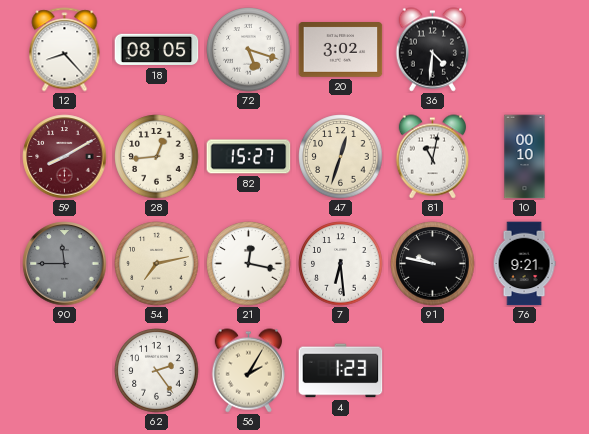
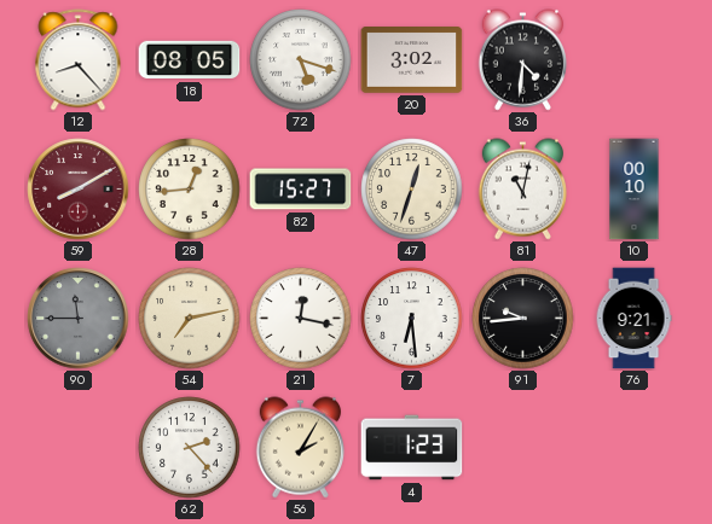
91: 9:47 -> 9:44
62: 2:24 -> 2:23
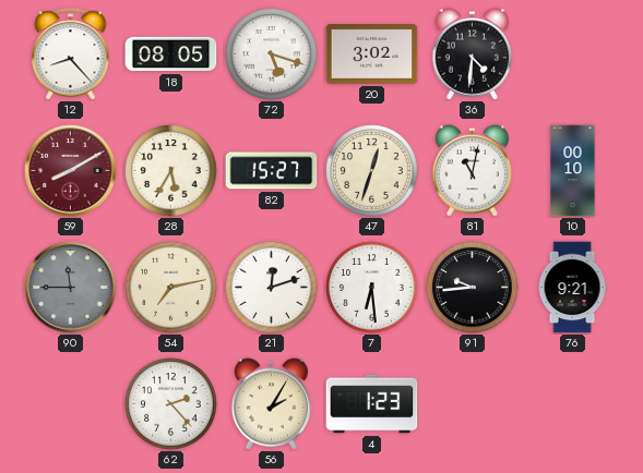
28: 12:44 -> 5:35
21: 12:17 -> 12:12
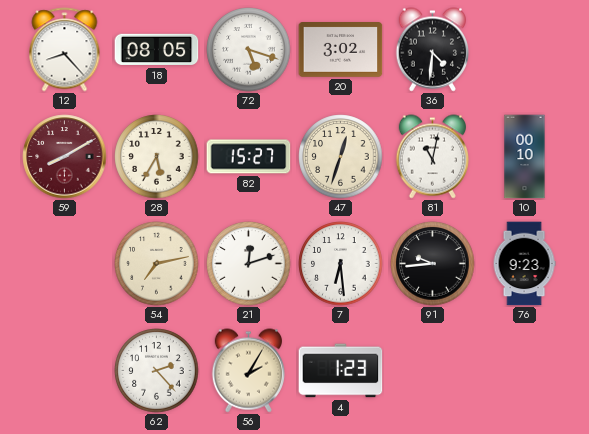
90: 11:45 -> none
76: 9:21 -> 9:23
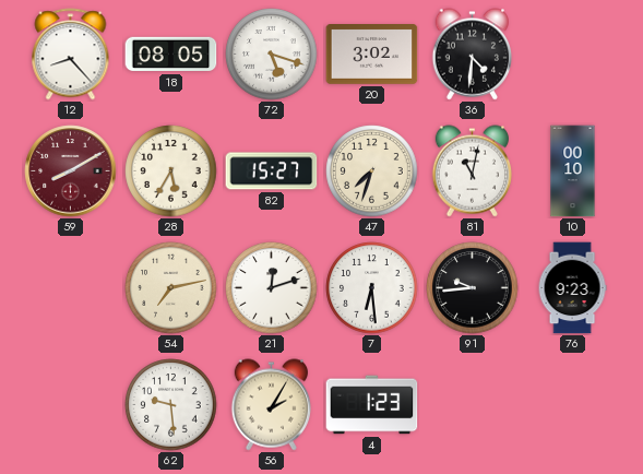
47: 12:33 -> 7:33
62: 2:23 -> 9:29
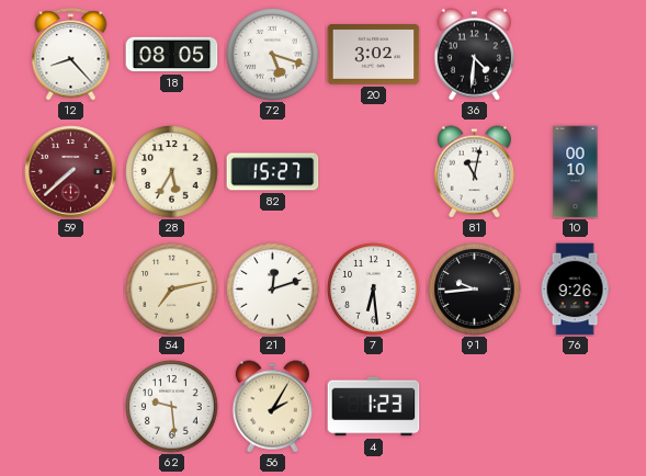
59: 8:10 -> 7:38
47: 7:33 -> none
76: 9:23 -> 9:26
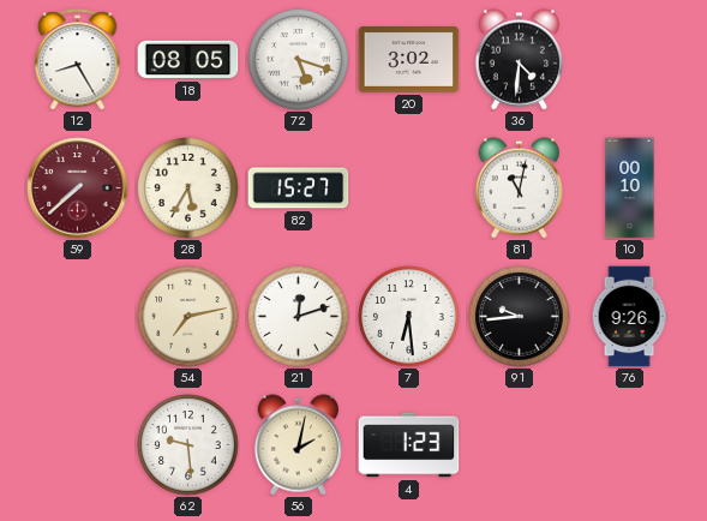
12: 8:23 -> 8:25
56: 2:05 -> 2:02
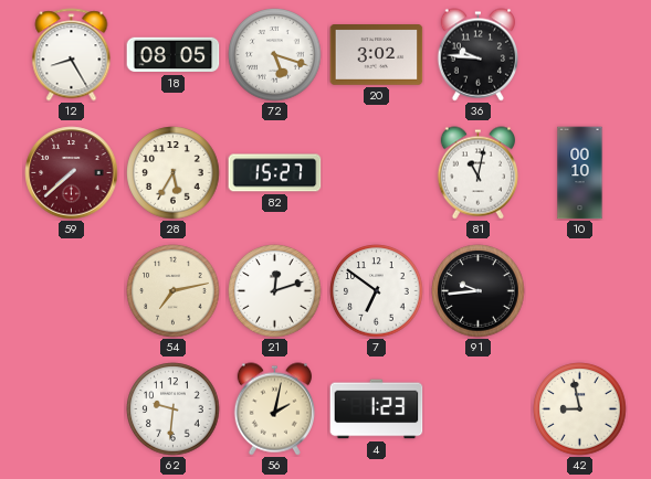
36: 4:31 -> 9:46
7: 6:29 -> 6:51
76: 9:26 -> none
62: 9:29 -> 9:31
42: none -> 8:58
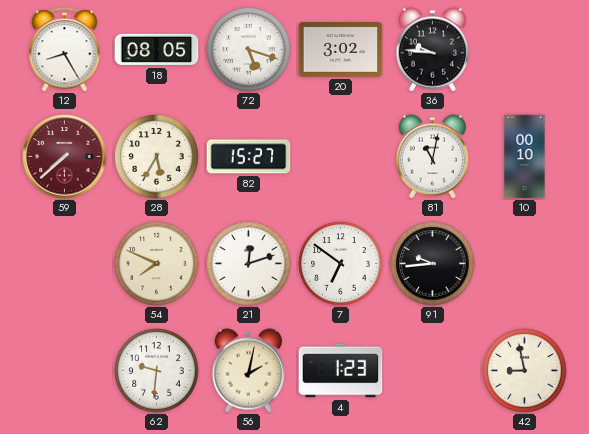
54: 7:13 -> 7:49
